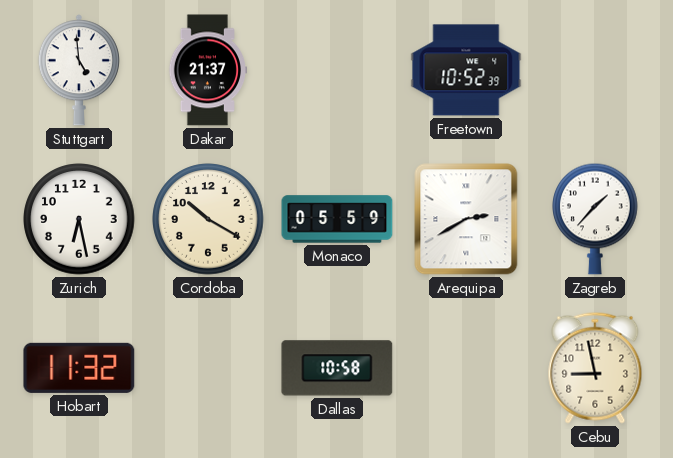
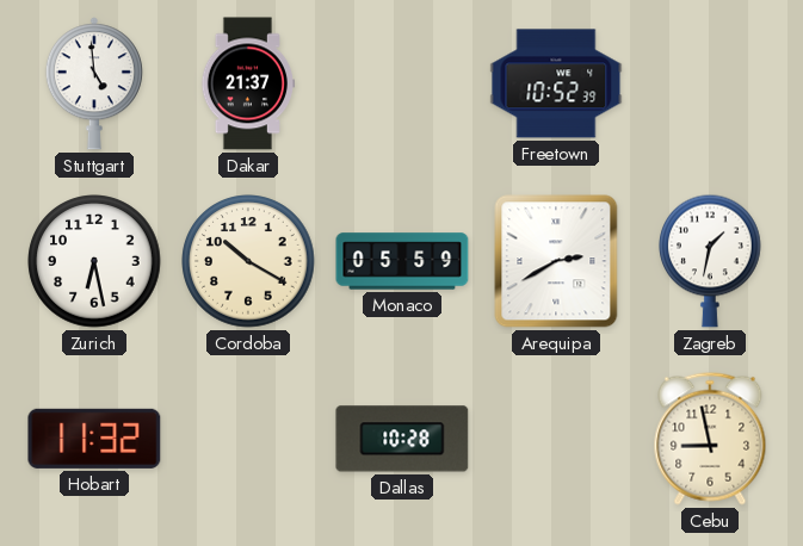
Zagreb: 1:37 -> 1:32
Dallas: 10:58 -> 10:28
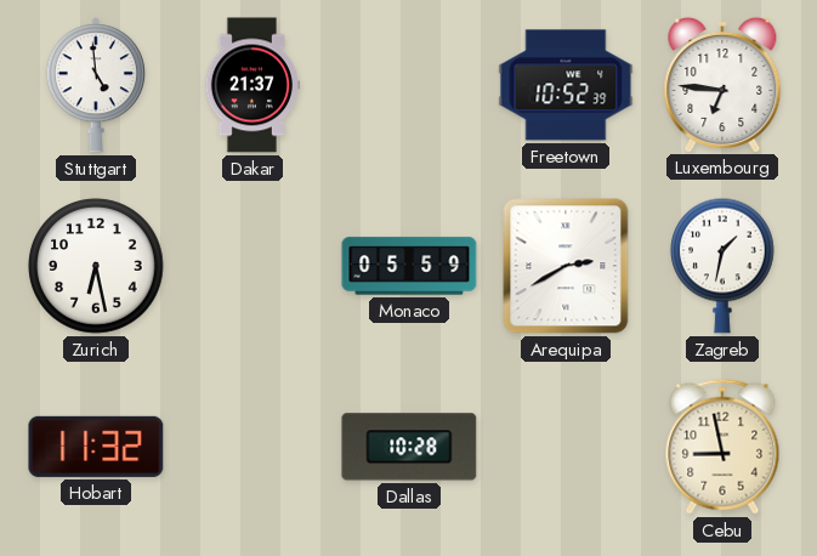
Luxembourg: none -> 6:46
Cordoba: 10:20 -> none
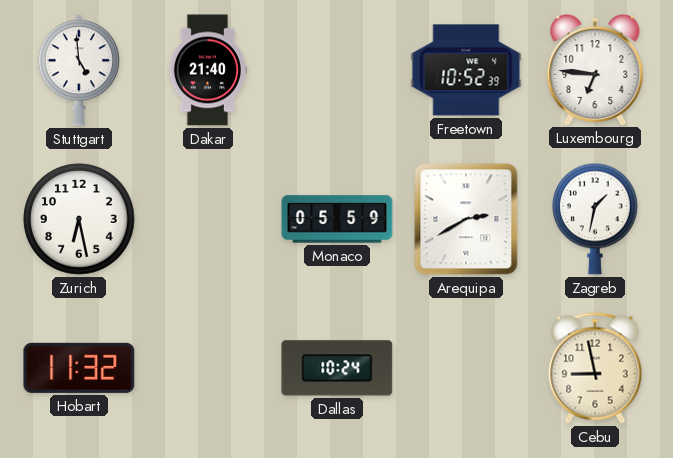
Dakar: 21:37 -> 21:40
Dallas: 10:28 -> 10:24
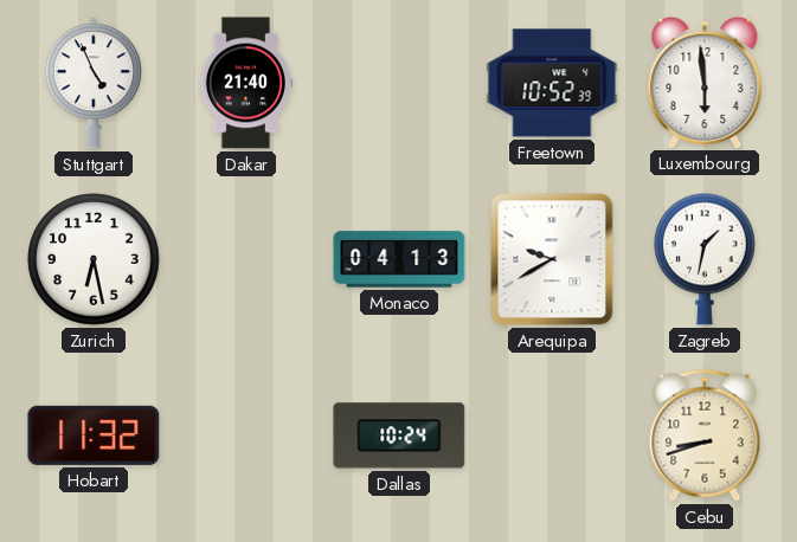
Stuttgart: 4:59 -> 4:56
Luxembourg: 6:46 -> 5:59
Monaco: 05:59 -> 04:13
Arequipa: 2:40 -> 9:40
Cebu: 8:58 -> 8:42
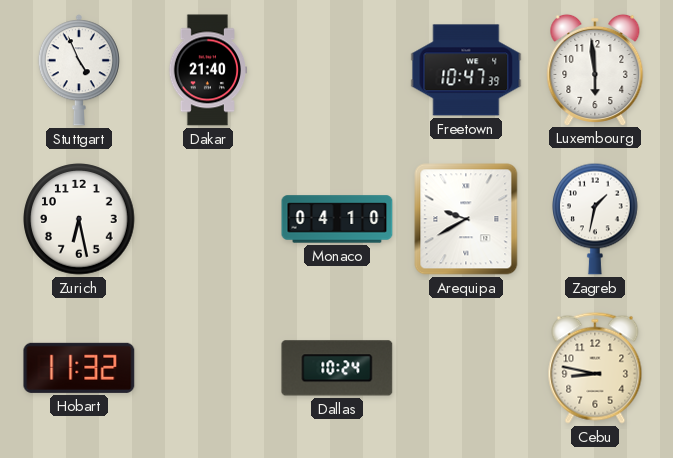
Freetown: 10:52 -> 10:47
Monaco: 04:13 -> 04:10
Cebu: 8:42 -> 8:47
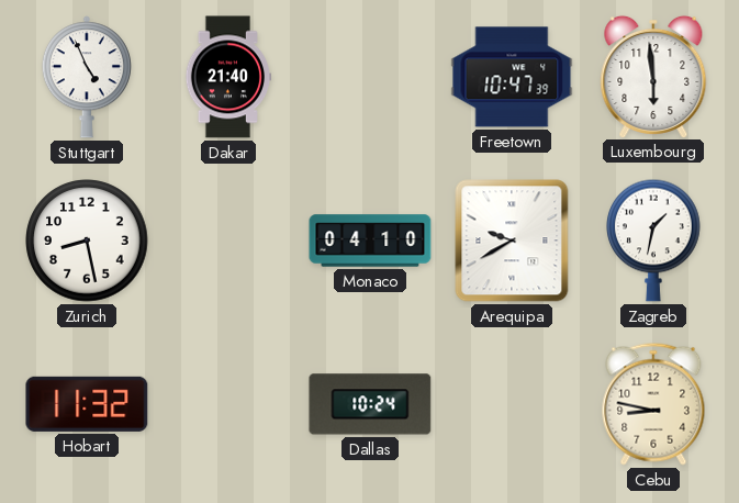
Zurich: 6:28 -> 8:28
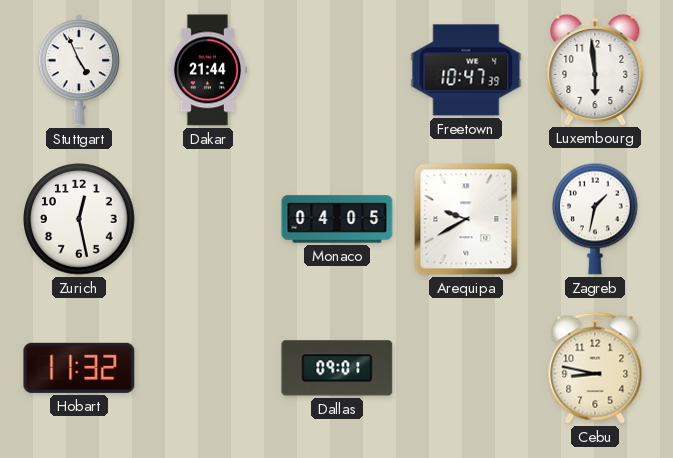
Dakar: 21:40 -> 21:44
Zurich: 8:28 -> 12:28
Monaco: 04:10 -> 04:05
Dallas: 10:24 -> 09:01
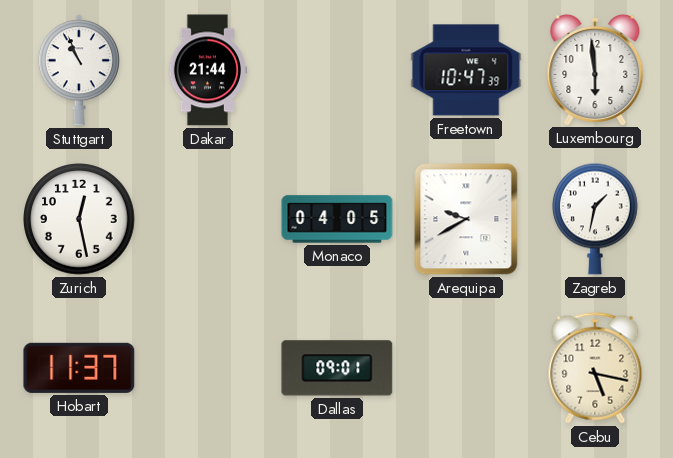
Stuttgart: 4:56 -> 10:56
Hobart: 11:32 -> 11:37
Cebu: 8:47 -> 5:17
